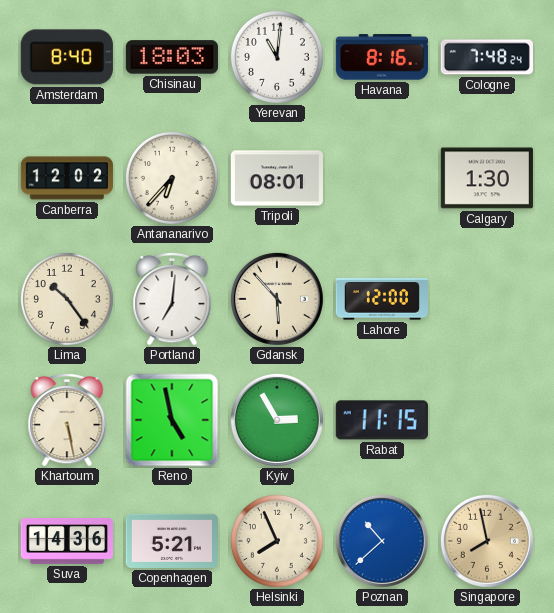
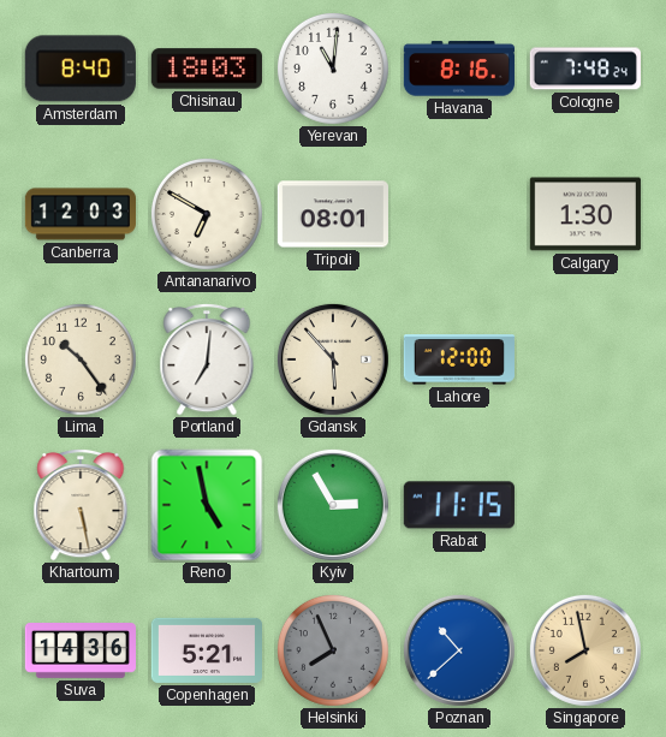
Canberra: 12:02 -> 12:03
Antananarivo: 6:37 -> 6:50
Helsinki dial: cream -> grey
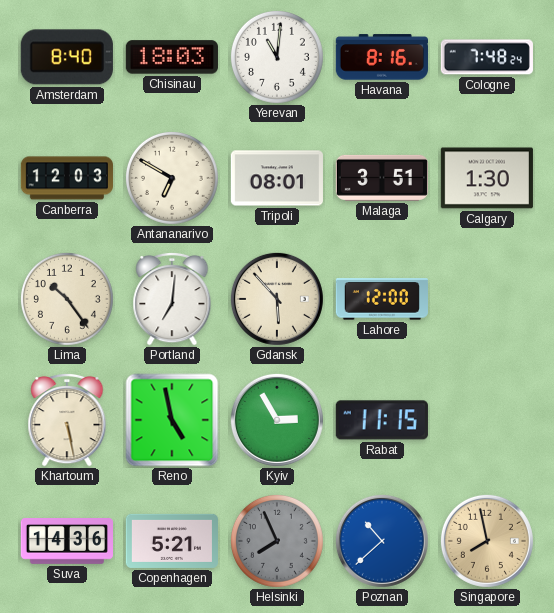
Malaga: none -> 3:51
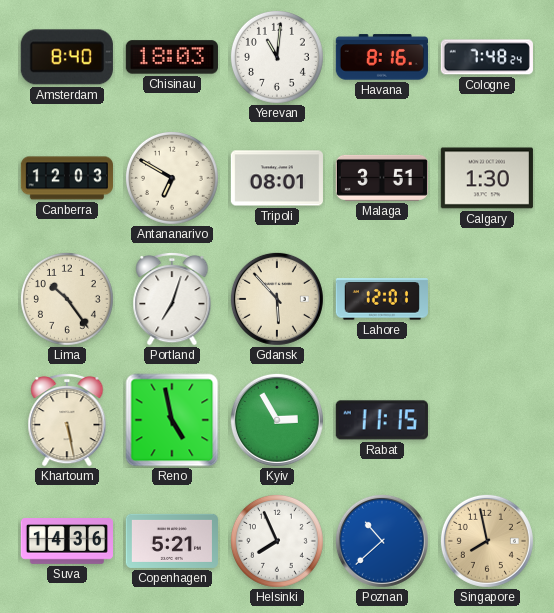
Portland: 7:01 -> 7:03
Lahore: 12:00 -> 12:01
Helsinki dial: grey -> white
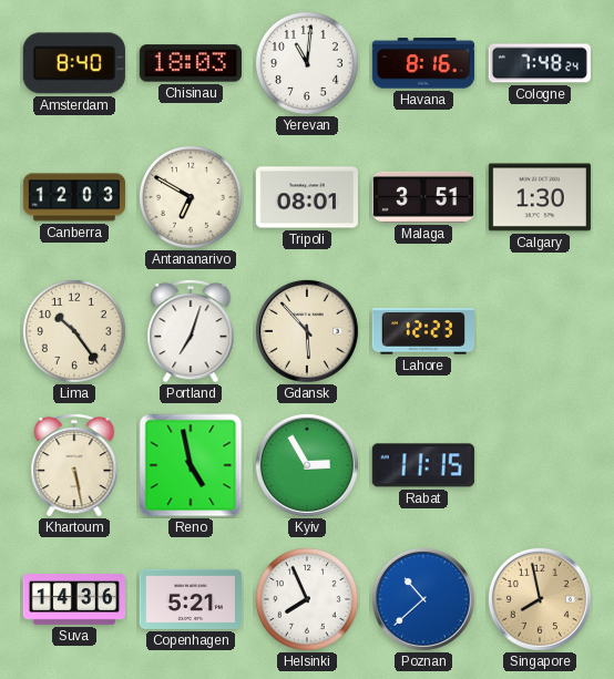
Lahore: 12:01 -> 12:23
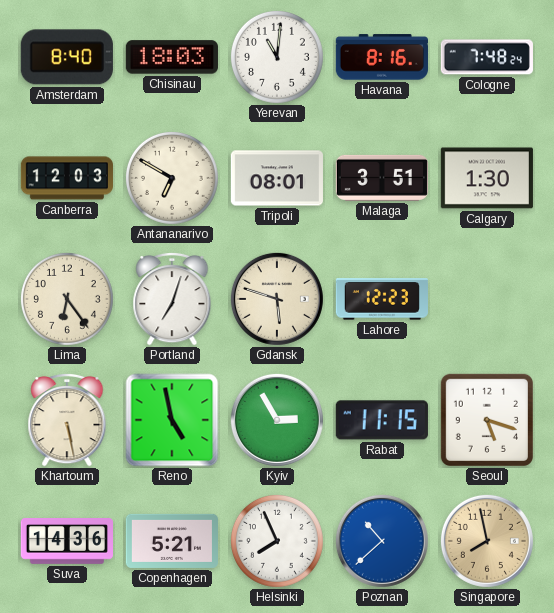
Lima: 10:24 -> 6:24
Gdansk: 5:53 -> 5:48
Seoul: none -> 5:18
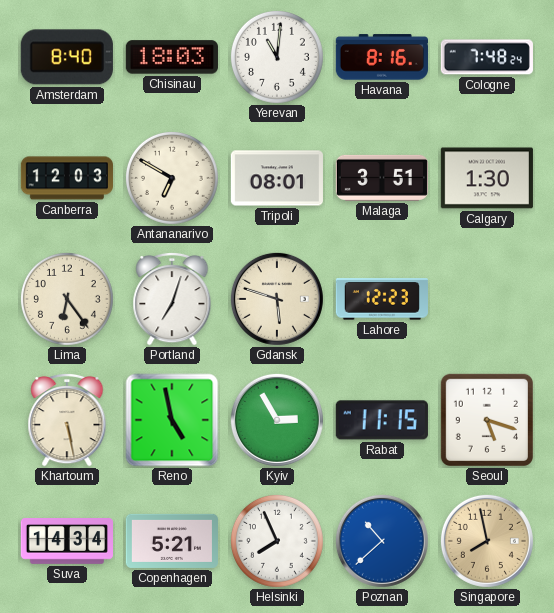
Suva: 14:36 -> 14:34
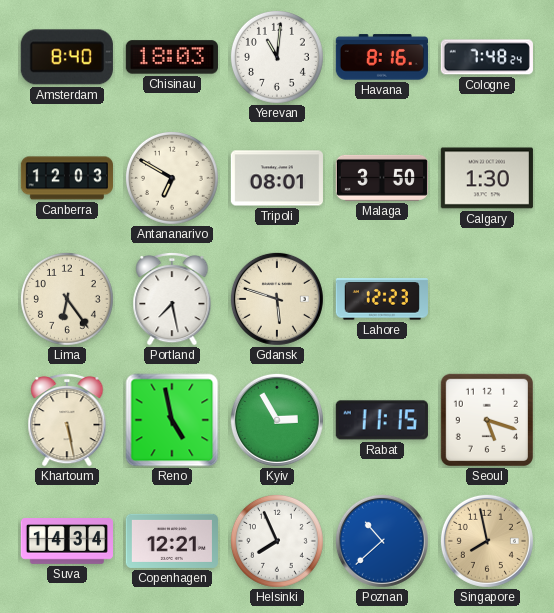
Malaga: 3:51 -> 3:50
Portland: 7:03 -> 7:28
Copenhagen: 5:21 -> 12:21
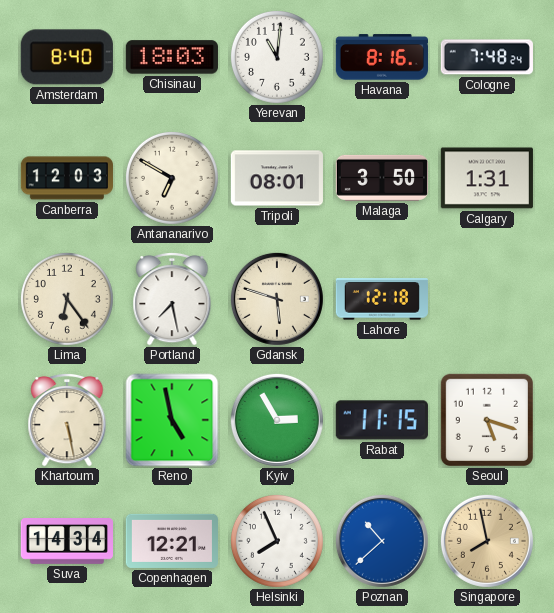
Calgary: 1:30 -> 1:31
Lahore: 12:23 -> 12:18
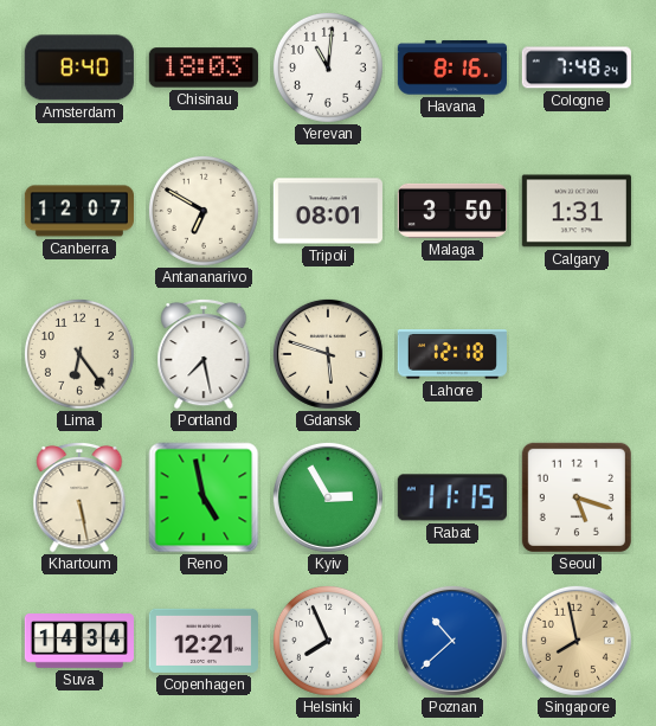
Canberra: 12:03 -> 12:07
